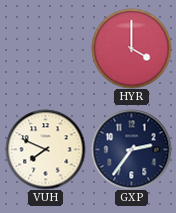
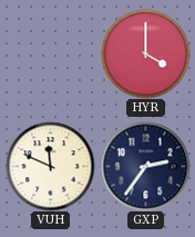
VUH: 7:49 -> 11:49
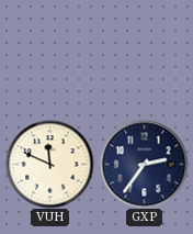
HYR: 4:00 -> none
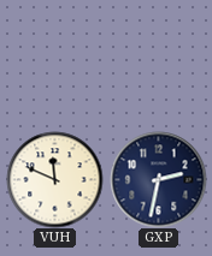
GXP: 2:36 -> 2:32
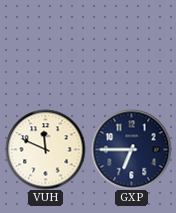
GXP: 2:32 -> 6:45
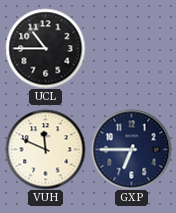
UCL: none -> 10:45
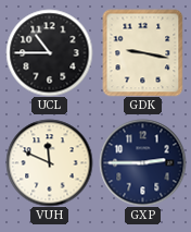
GDK: none -> 9:17
GXP: 6:45 -> 2:45
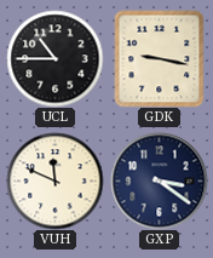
GXP: 2:45 -> 3:21
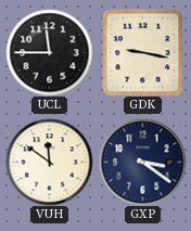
UCL: 10:45 -> 11:45
VUH: 11:49 -> 11:51
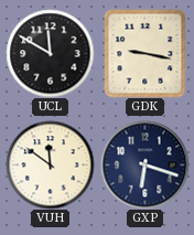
UCL: 11:45 -> 11:50
GXP: 3:21 -> 6:18
